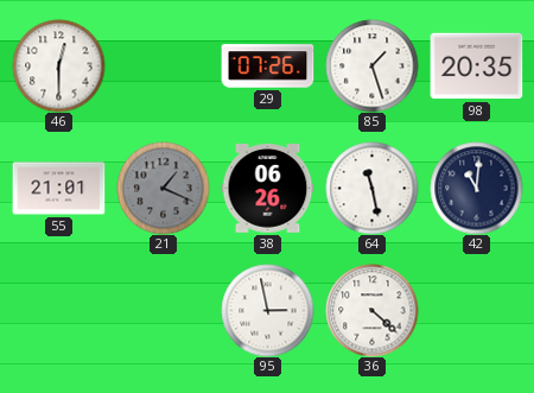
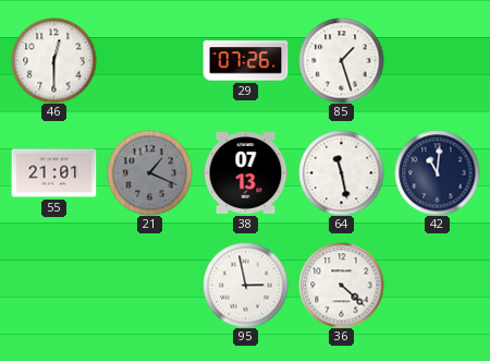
98: 20:35 -> none
38: 06:26 -> 07:13
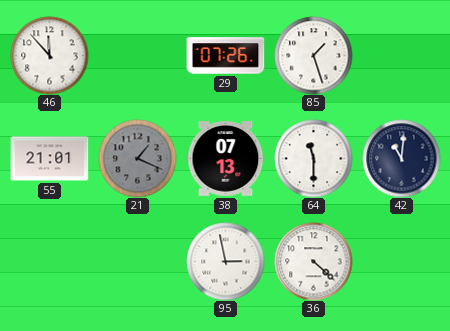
46: 12:30 -> 11:53
64: 11:28 -> 11:30
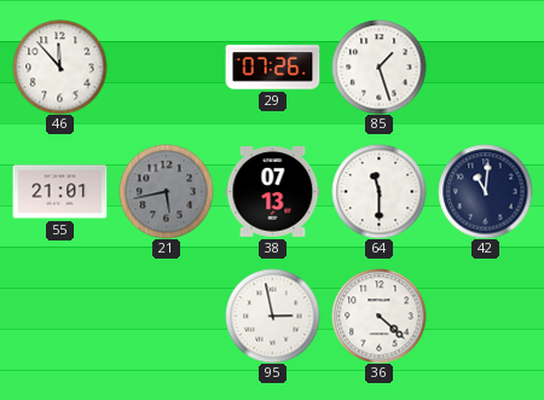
21: 1:19 -> 5:43
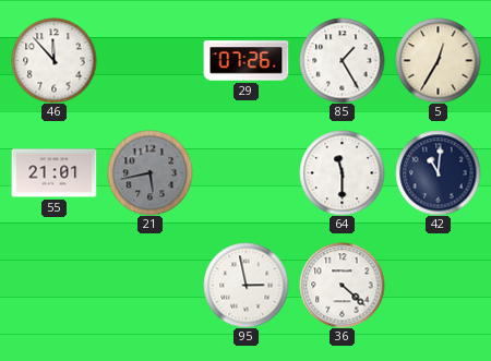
85: 1:27 -> 1:25
5: none -> 12:35
38: 07:13 -> none
